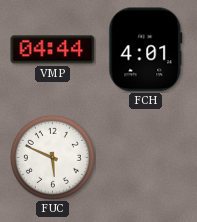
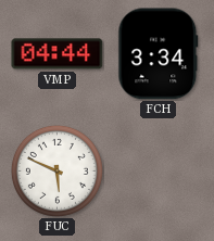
FCH: 4:01 -> 3:34
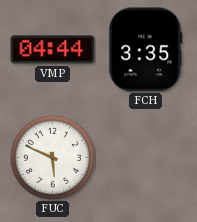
FCH: 3:34 -> 3:35
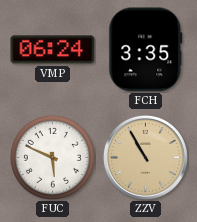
VMP: 04:44 -> 06:24
ZZV: none -> 10:55
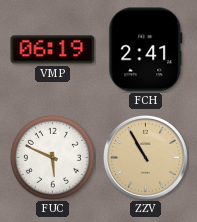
VMP: 06:24 -> 06:19
FCH: 3:35 -> 2:41
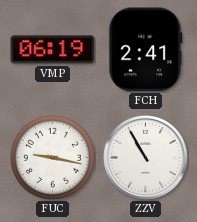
FUC: 5:49 -> 9:17
ZZV dial: champagne -> white
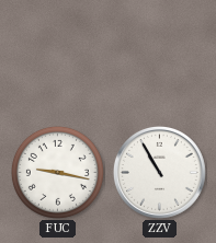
VMP: 06:19 -> none
FCH: 2:41 -> none
